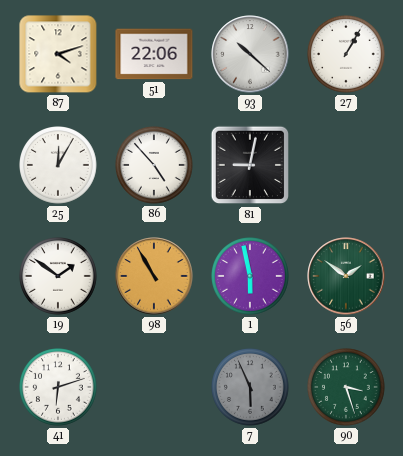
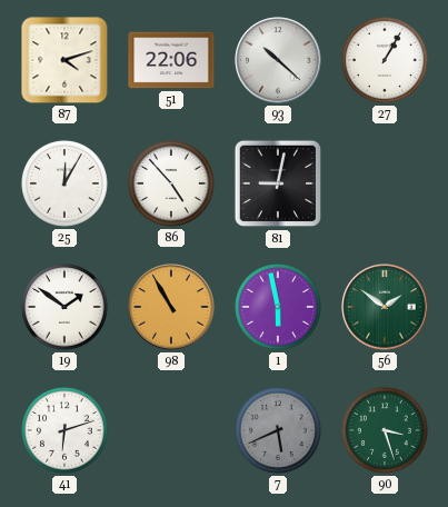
7: 5:56 -> 5:41
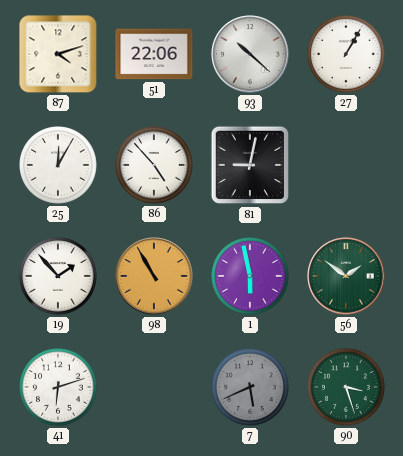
19: 1:51 -> 1:53
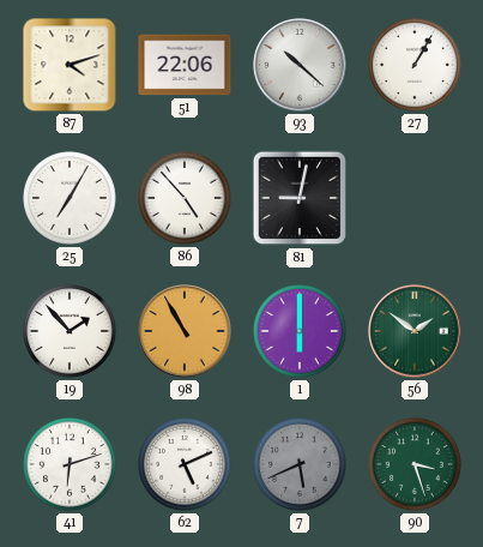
25: 12:05 -> 7:05
1: 5:58 -> 6:00
62: none -> 5:11
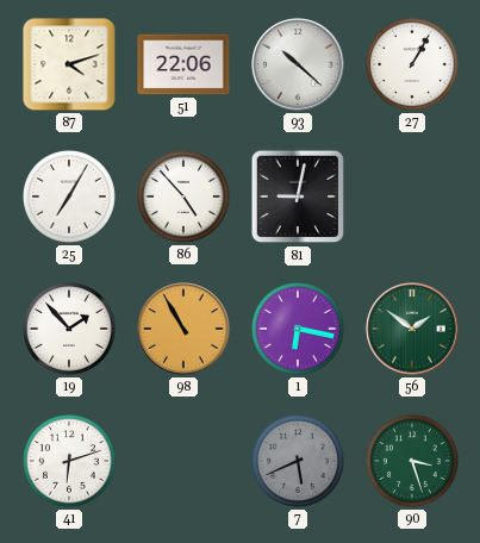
1: 6:00 -> 6:17
62: 5:11 -> none
